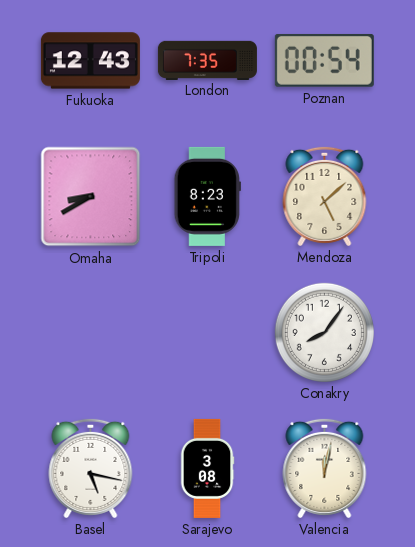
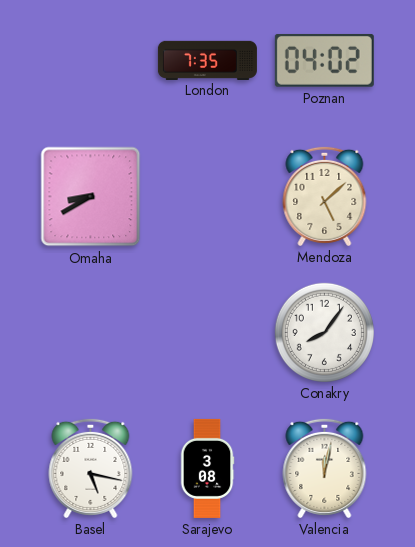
Fukuoka: 12:43 -> none
Poznan: 00:54 -> 04:02
Tripoli: 8:23 -> none
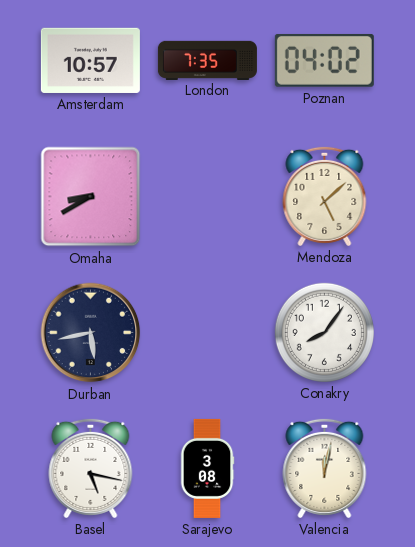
Amsterdam: none -> 10:57
Durban: none -> 5:43
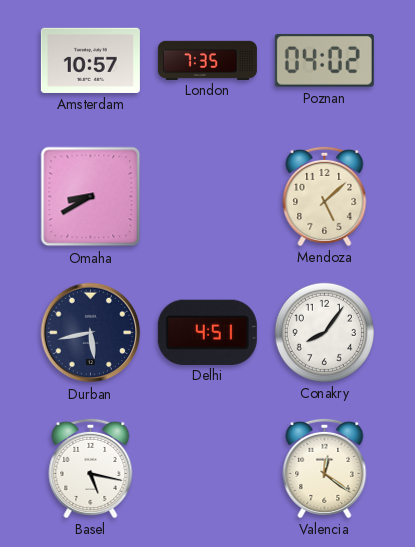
Delhi: none -> 4:51
Sarajevo: 3:08 -> none
Valencia: 12:02 -> 12:21
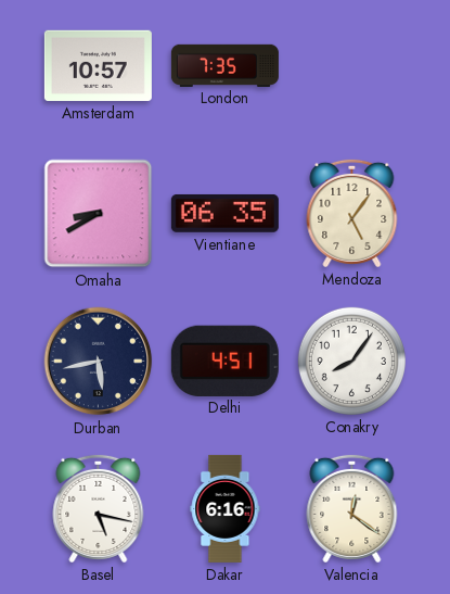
Poznan: 04:02 -> none
Vientiane: none -> 06:35
Mendoza: 5:08 -> 5:06
Dakar: none -> 6:16
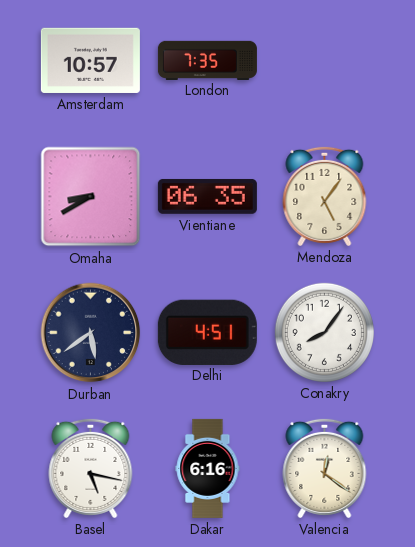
Durban: 5:43 -> 5:39
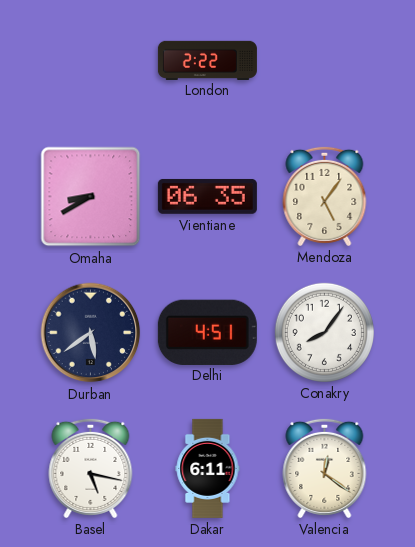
Amsterdam: 10:57 -> none
London: 7:35 -> 2:22
Dakar: 6:16 -> 6:11
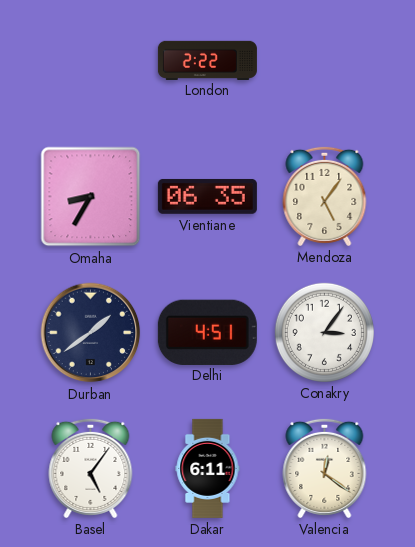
Omaha: 8:40 -> 8:35
Durban: 5:39 -> 1:39
Conakry: 8:06 -> 3:06
Basel: 5:17 -> 5:06
